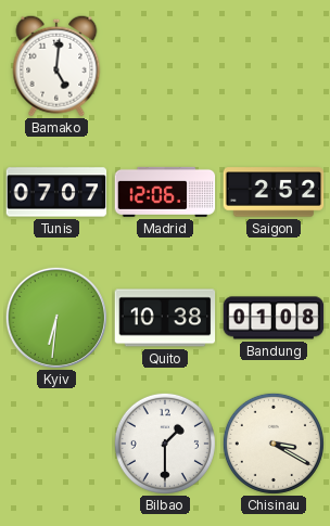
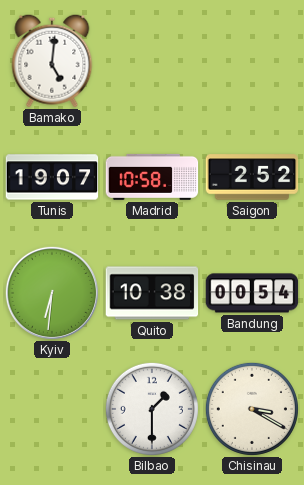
Tunis: 07:07 -> 19:07
Madrid: 12:06 -> 10:58
Bandung: 01:08 -> 00:54
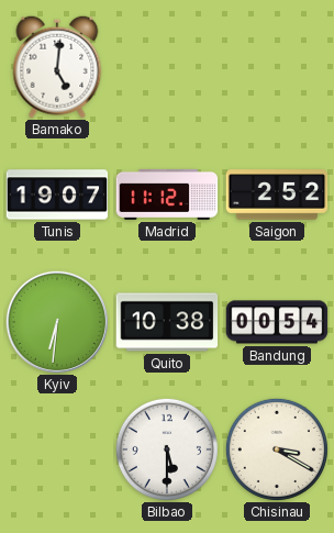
Madrid: 10:58 -> 11:12
Bilbao: 1:30 -> 5:30
